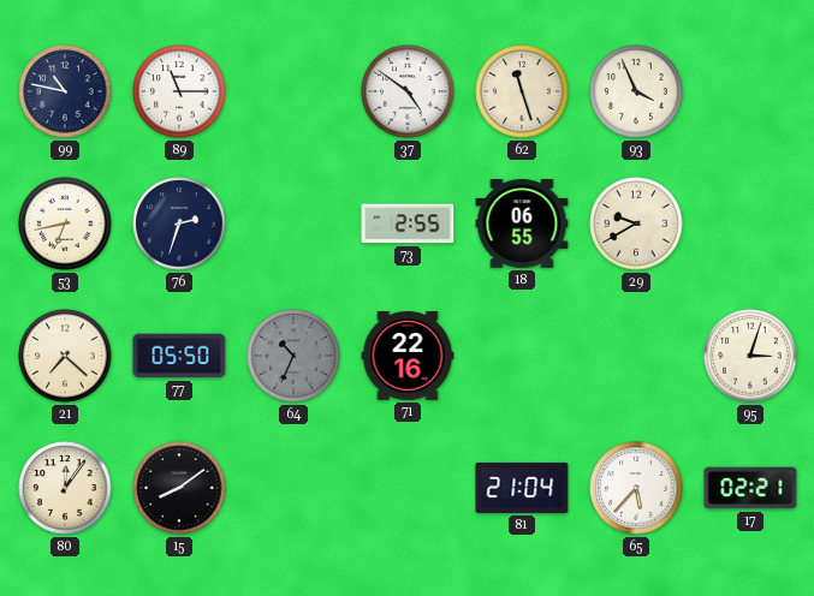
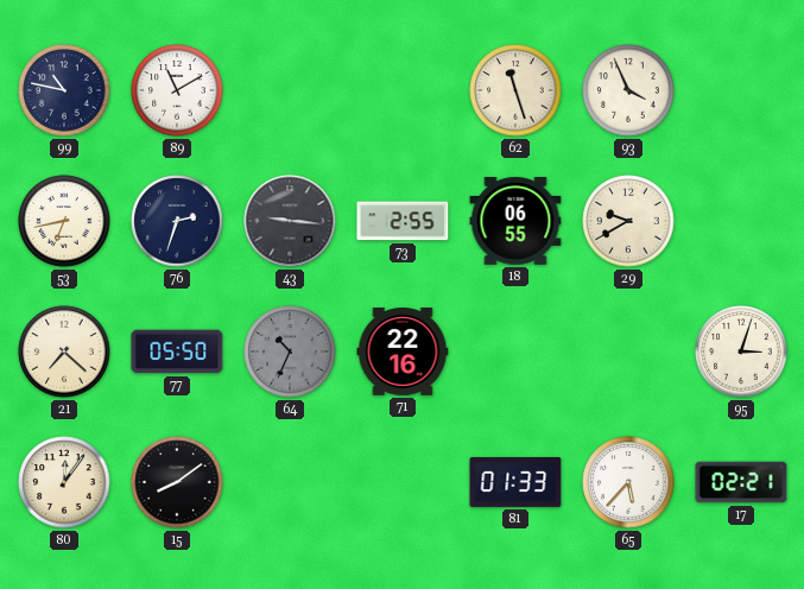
89: 11:15 -> 11:10
37: 4:51 -> none
43: none -> 9:16
81: 21:04 -> 01:33
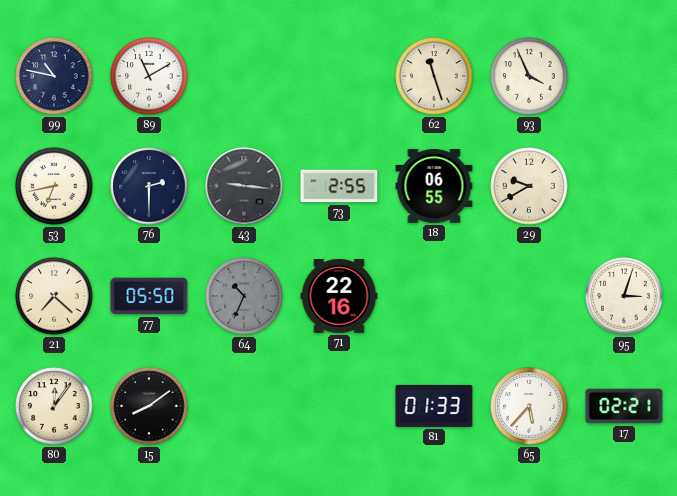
76: 2:33 -> 2:30
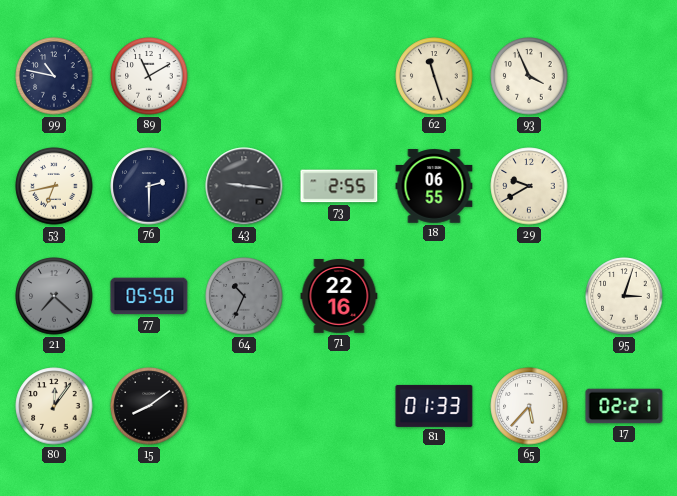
21 dial: cream -> grey
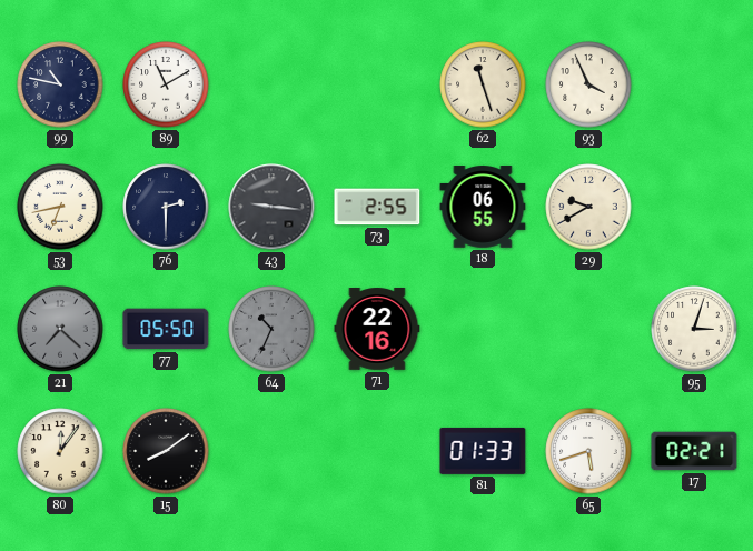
65: 5:37 -> 5:42
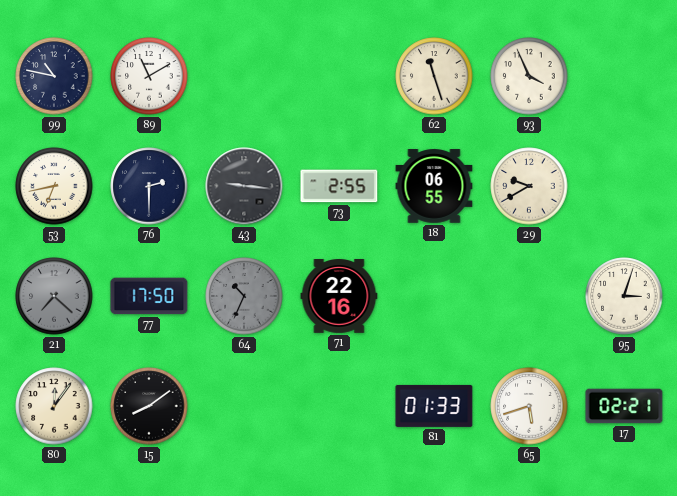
77: 05:50 -> 17:50
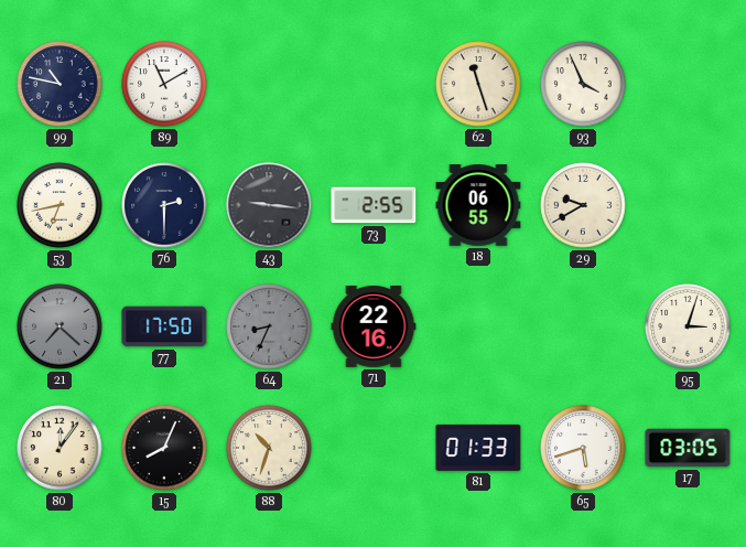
64: 10:34 -> 8:34
15: 8:09 -> 8:04
88: none -> 10:33
17: 02:21 -> 03:05
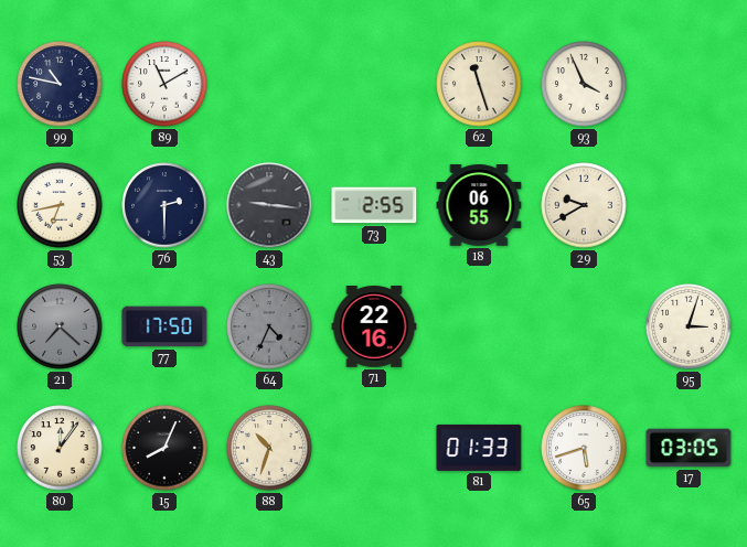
64: 8:34 -> 4:34
